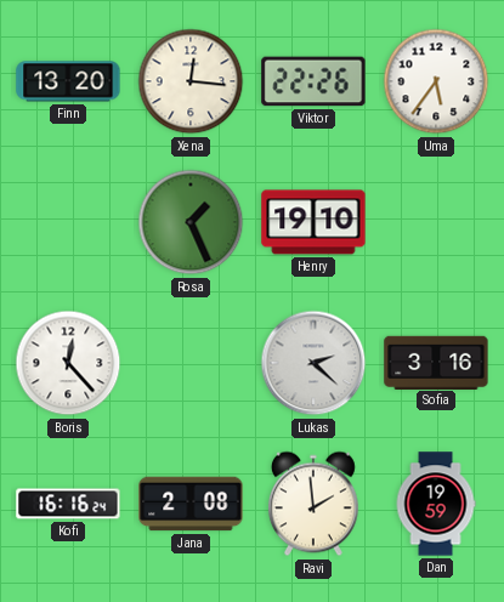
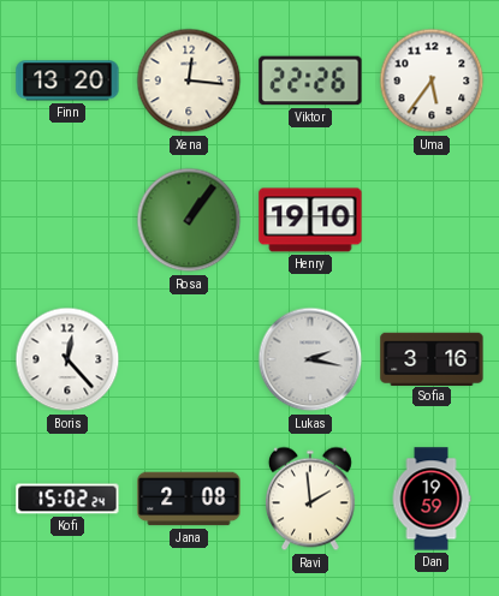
Rosa: 1:26 -> 1:06
Lukas: 2:22 -> 2:17
Kofi: 16:16 -> 15:02
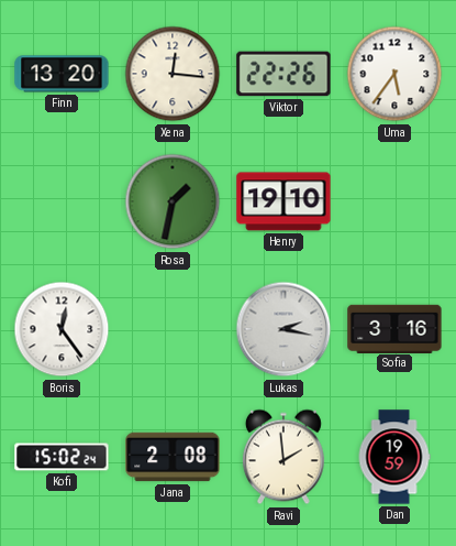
Rosa: 1:06 -> 1:32
Boris: 12:23 -> 12:24
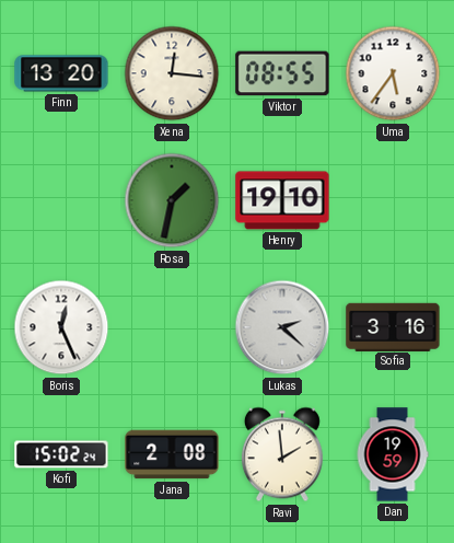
Viktor: 22:26 -> 08:55
Boris: 12:24 -> 12:26
Lukas: 2:17 -> 2:22
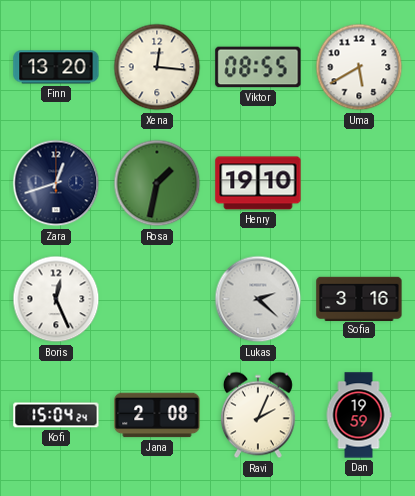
Uma: 5:36 -> 5:40
Zara: none -> 12:42
Kofi: 15:02 -> 15:04
Ravi: 1:59 -> 2:04
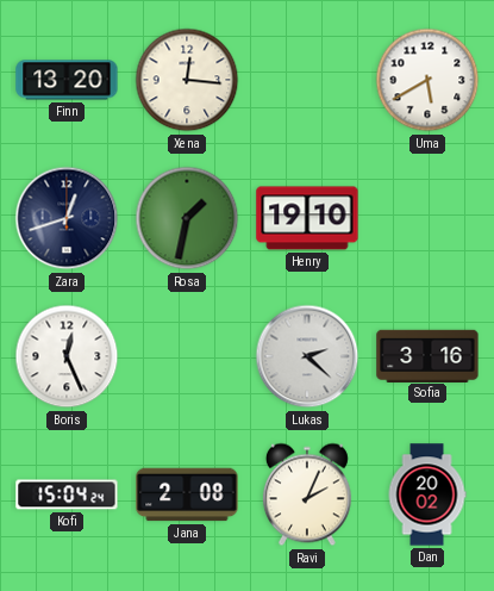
Viktor: 08:55 -> none
Dan: 19:59 -> 20:02
